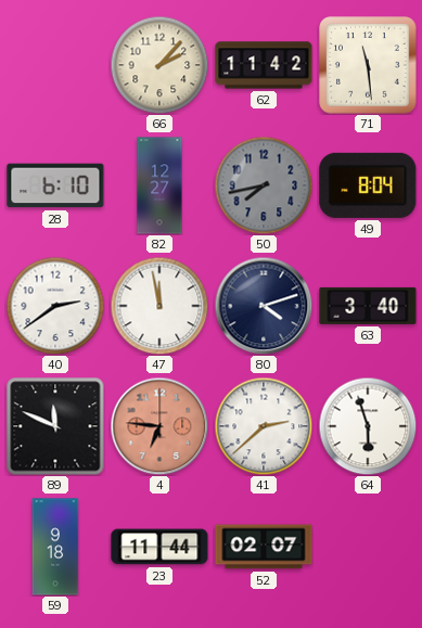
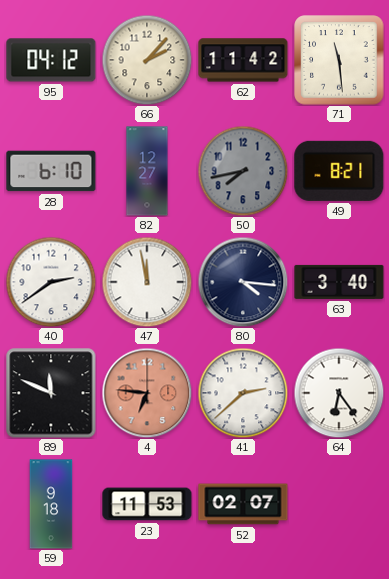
95: none -> 04:12
49: 8:04 -> 8:21
80: 4:12 -> 4:16
64: 5:57 -> 6:24
23: 11:44 -> 11:53
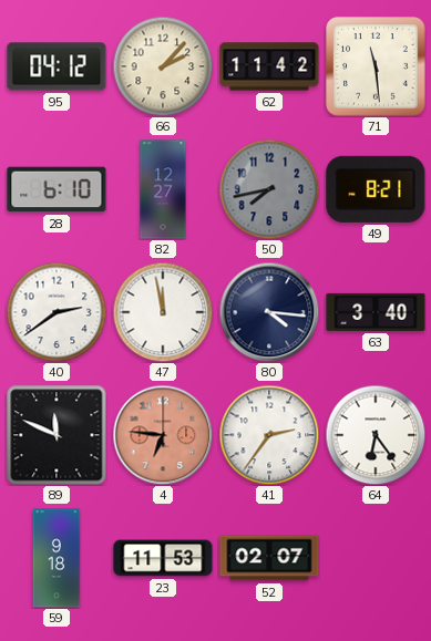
41: 2:38 -> 2:36
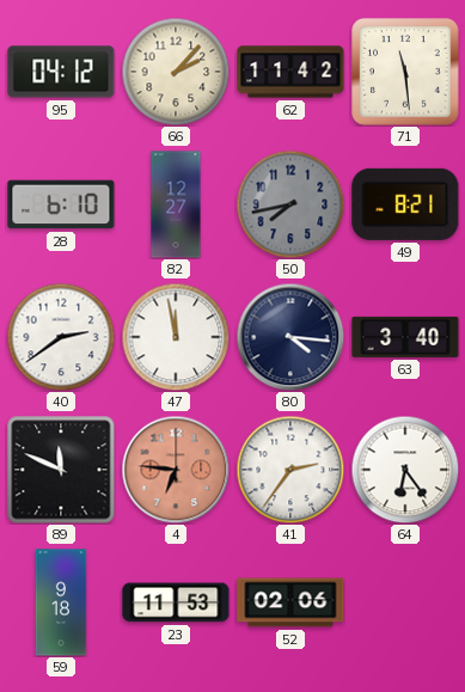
52: 02:07 -> 02:06
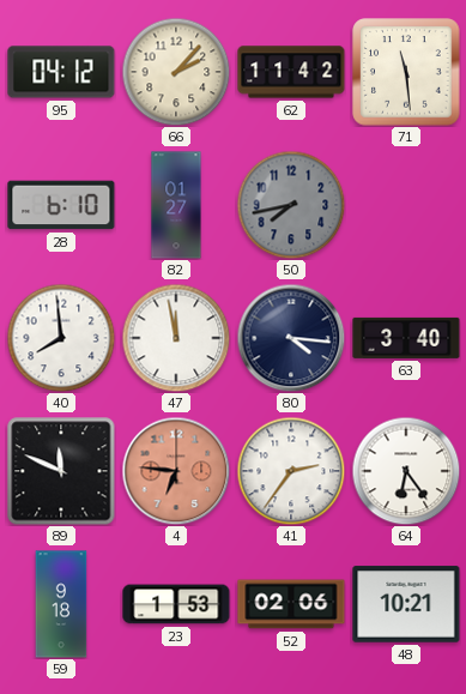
82: 12:27 -> 01:27
49: 8:21 -> none
40: 2:39 -> 7:59
23: 11:53 -> 1:53
48: none -> 10:21
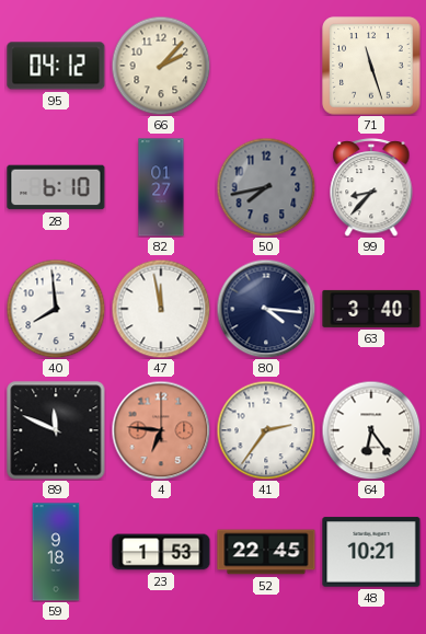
62: 11:42 -> none
71: 11:29 -> 11:27
99: none -> 8:37
52: 02:06 -> 22:45
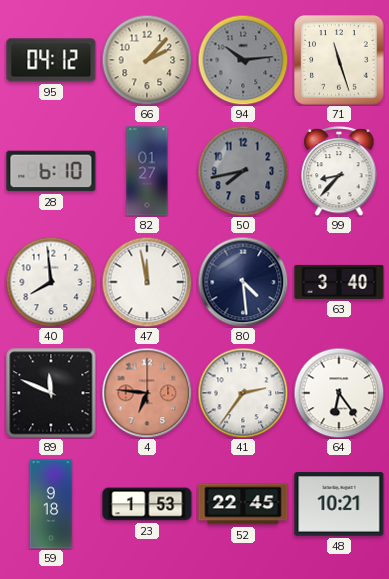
94: none -> 10:14
80: 4:16 -> 4:29
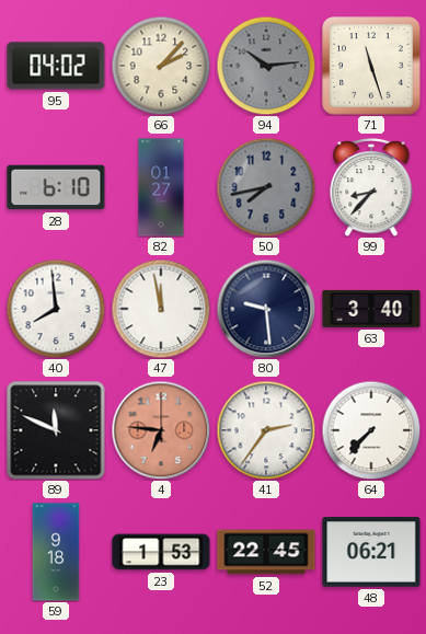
95: 04:12 -> 04:02
80: 4:29 -> 9:29
64: 6:24 -> 7:37
48: 10:21 -> 06:21
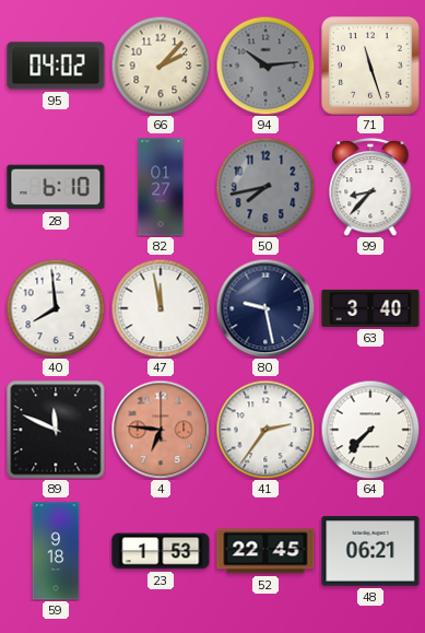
80: 9:29 -> 9:28
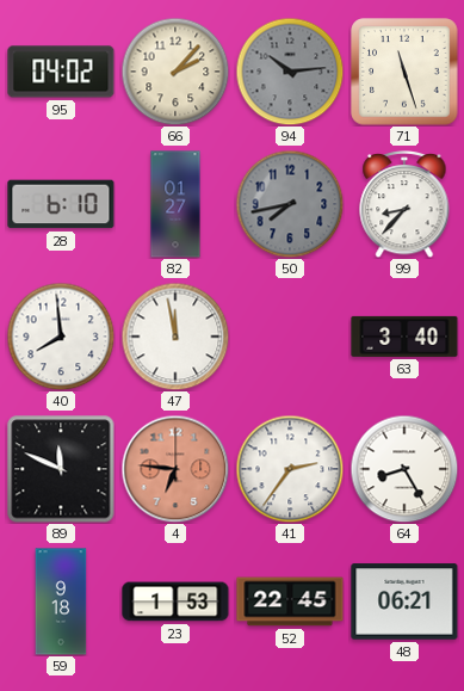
80: 9:28 -> none
64: 7:37 -> 8:25
